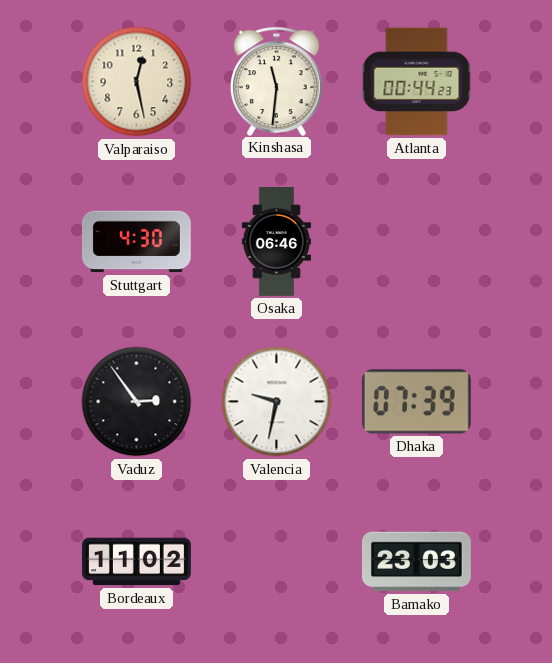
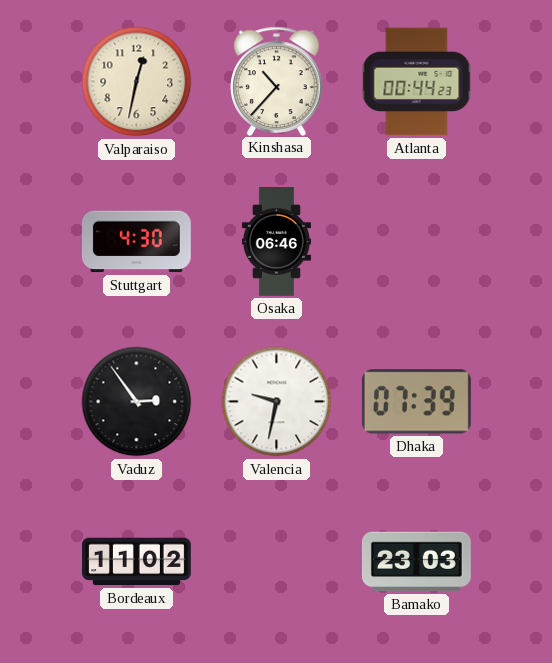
Valparaiso: 12:28 -> 12:32
Kinshasa: 11:31 -> 10:37
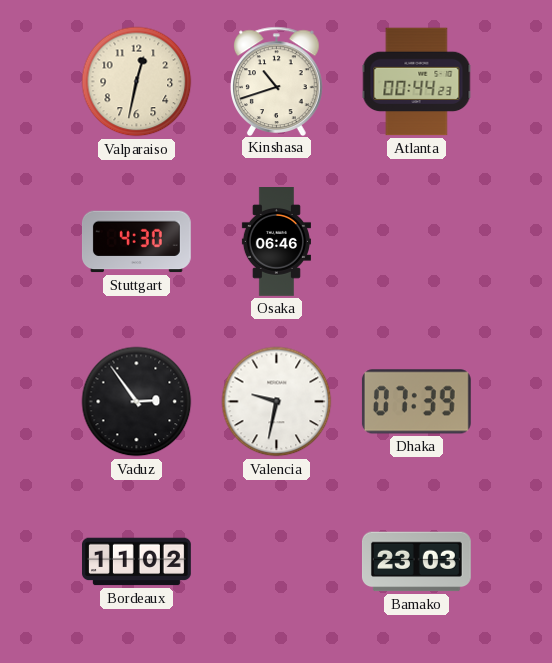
Kinshasa: 10:37 -> 10:42
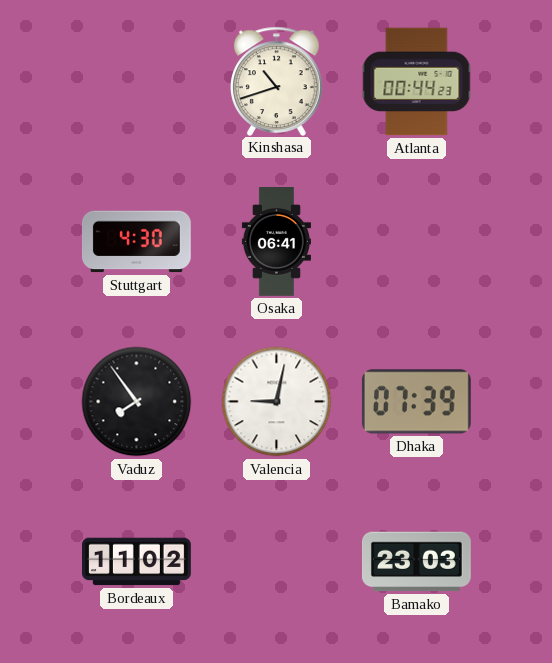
Valparaiso: 12:32 -> none
Osaka: 06:46 -> 06:41
Vaduz: 2:54 -> 7:54
Valencia: 9:32 -> 9:02
